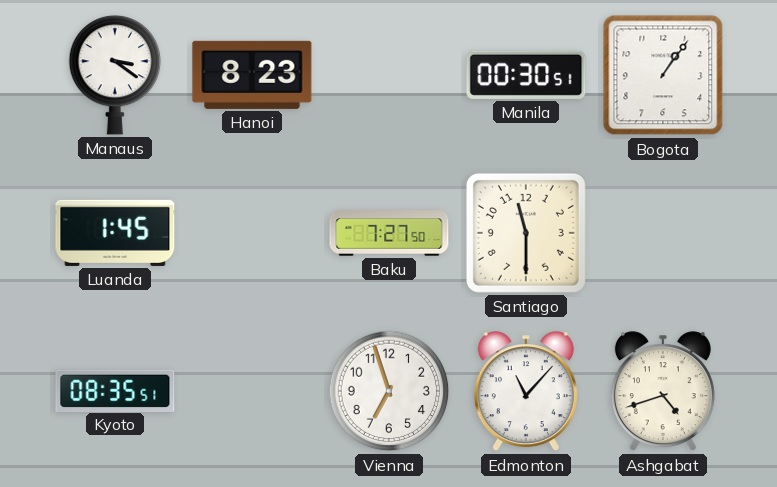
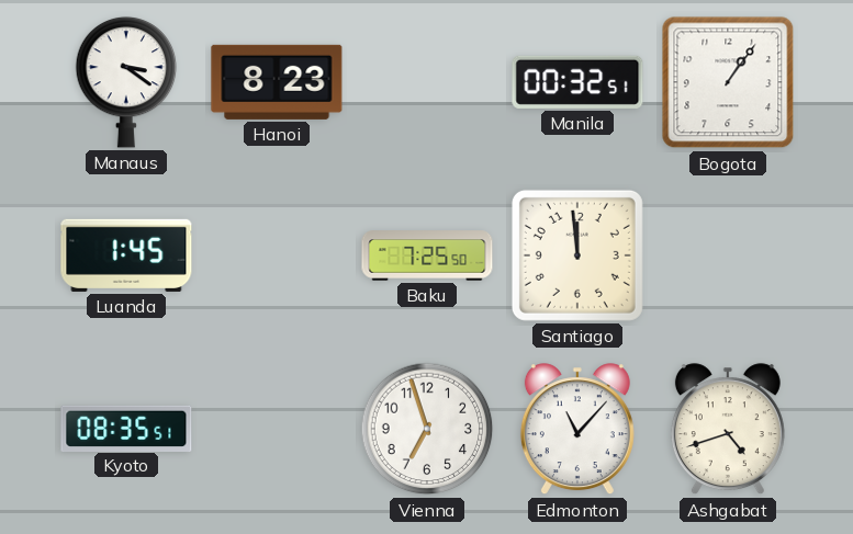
Manila: 00:30 -> 00:32
Baku: 7:27 -> 7:25
Santiago: 11:30 -> 11:59
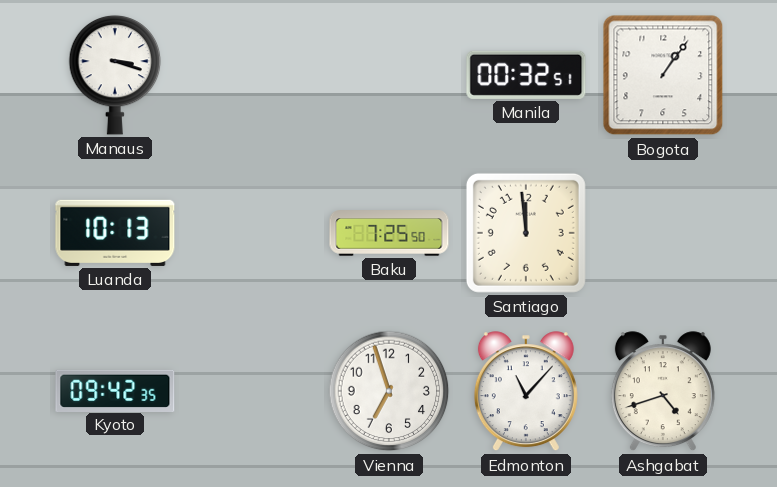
Manaus: 3:21 -> 3:18
Hanoi: 8:23 -> none
Luanda: 1:45 -> 10:13
Kyoto: 08:35 -> 09:42
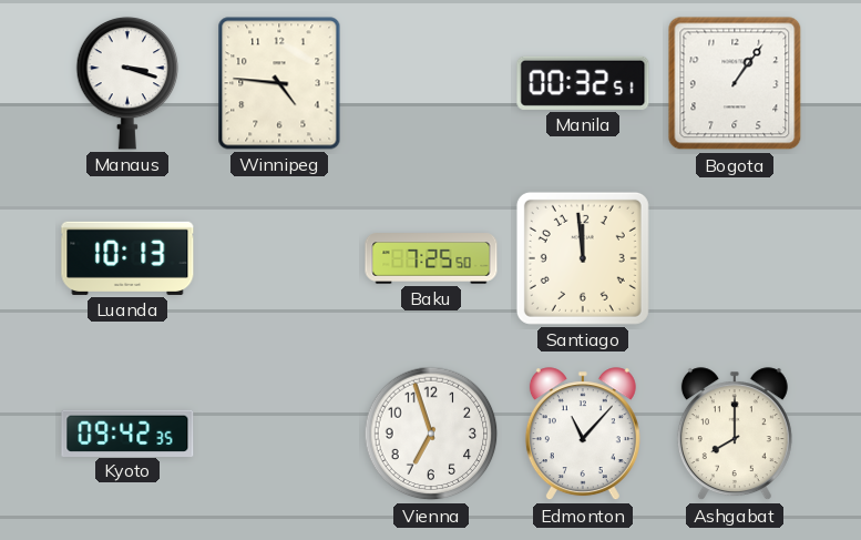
Winnipeg: none -> 4:46
Ashgabat: 4:42 -> 8:00
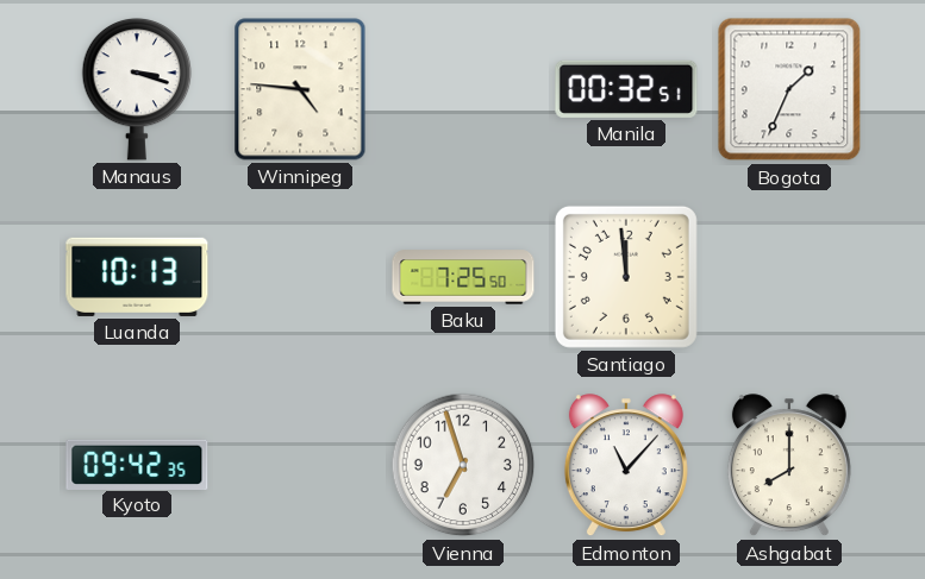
Bogota: 1:06 -> 1:34
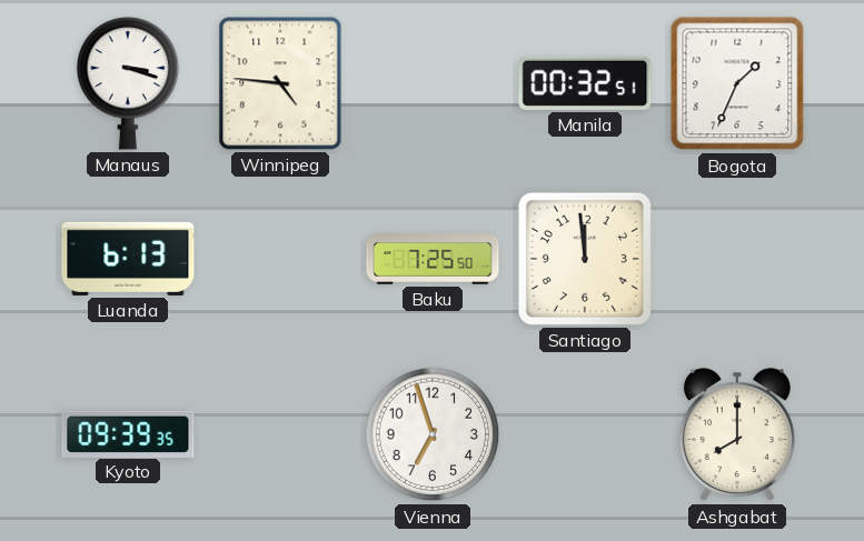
Luanda: 10:13 -> 6:13
Kyoto: 09:42 -> 09:39
Edmonton: 11:07 -> none
